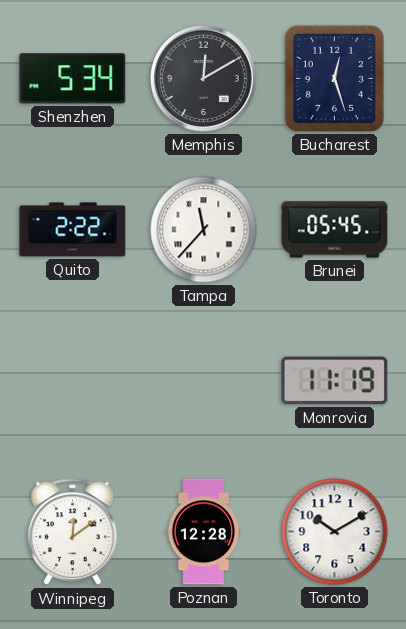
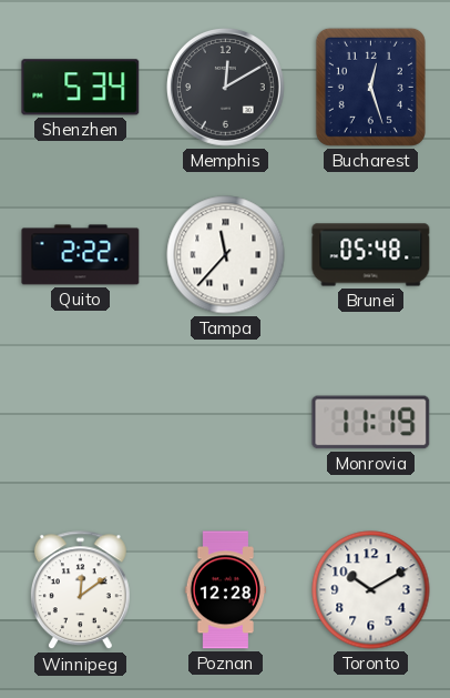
Brunei: 05:45 -> 05:48
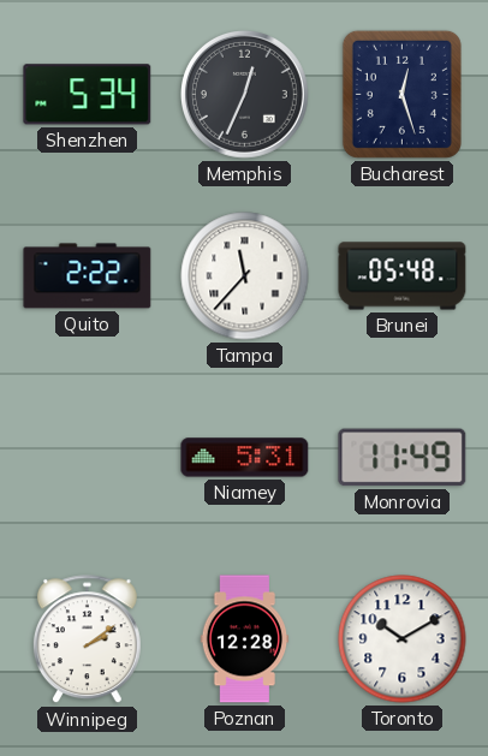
Memphis: 12:10 -> 12:34
Niamey: none -> 5:31
Monrovia: 11:19 -> 11:49
Winnipeg: 12:09 -> 2:09
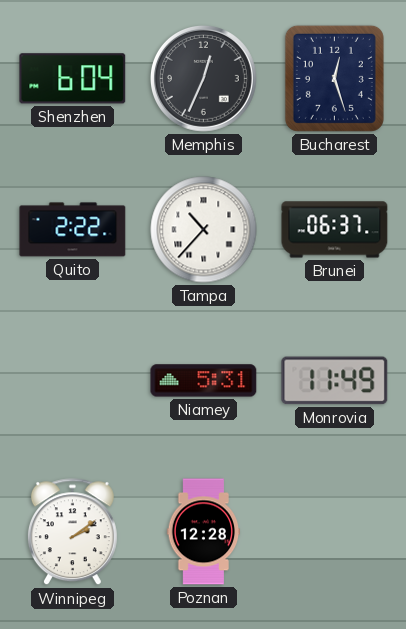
Shenzhen: 5:34 -> 6:04
Tampa: 11:37 -> 10:37
Brunei: 05:48 -> 06:37
Toronto: 10:10 -> none
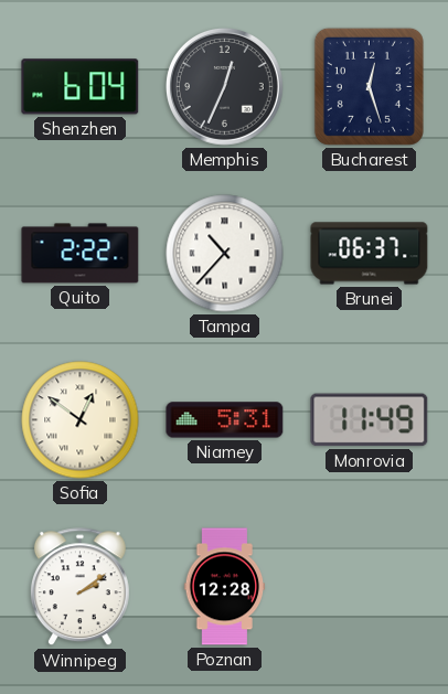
Sofia: none -> 12:51
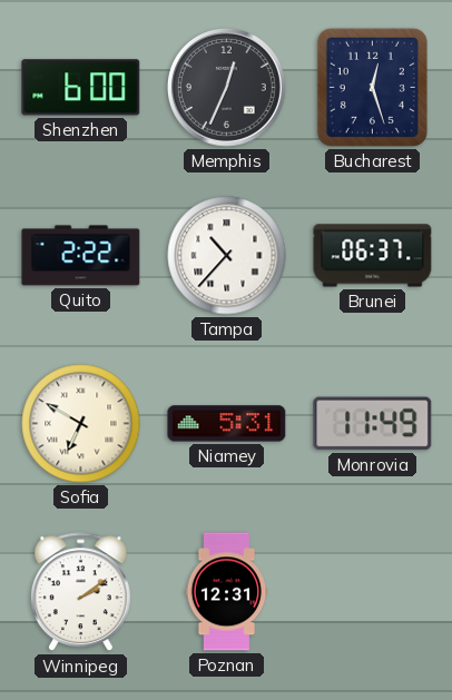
Shenzhen: 6:04 -> 6:00
Sofia: 12:51 -> 6:50
Poznan: 12:28 -> 12:31
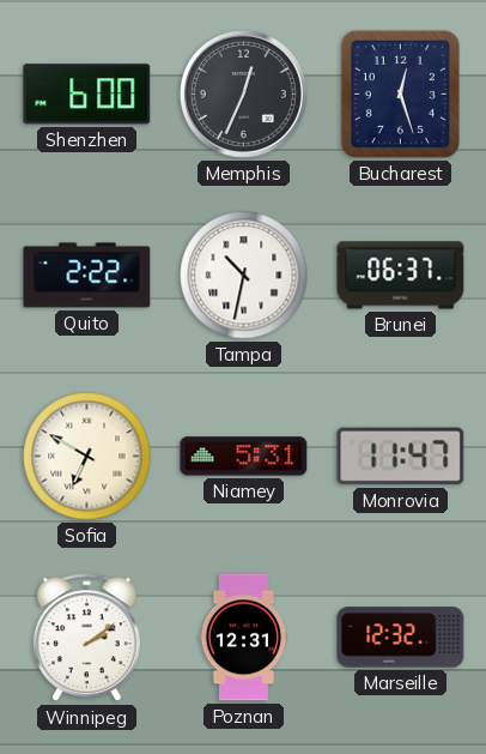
Tampa: 10:37 -> 10:32
Monrovia: 11:49 -> 11:47
Marseille: none -> 12:32
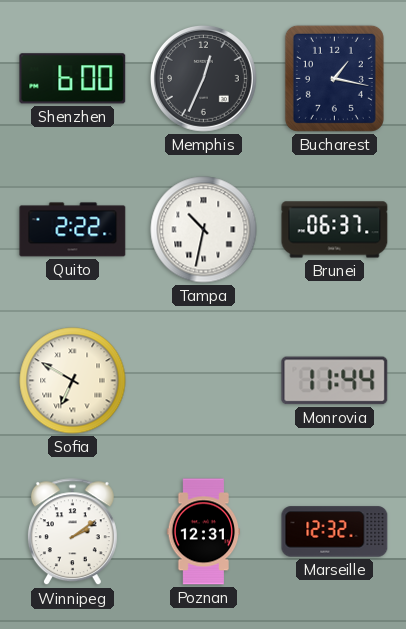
Bucharest: 12:27 -> 1:17
Niamey: 5:31 -> none
Monrovia: 11:47 -> 11:44
